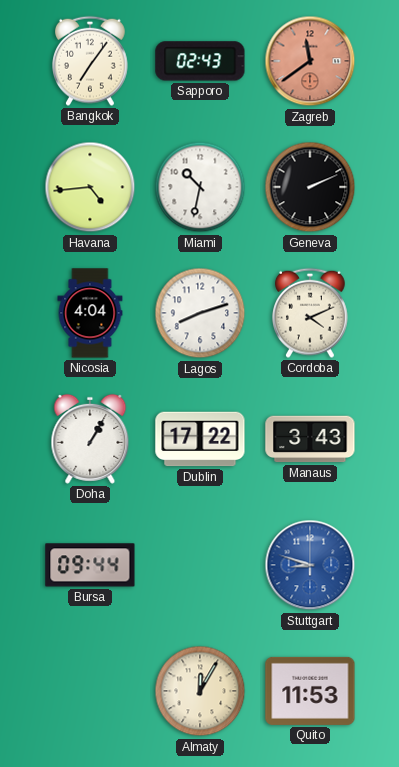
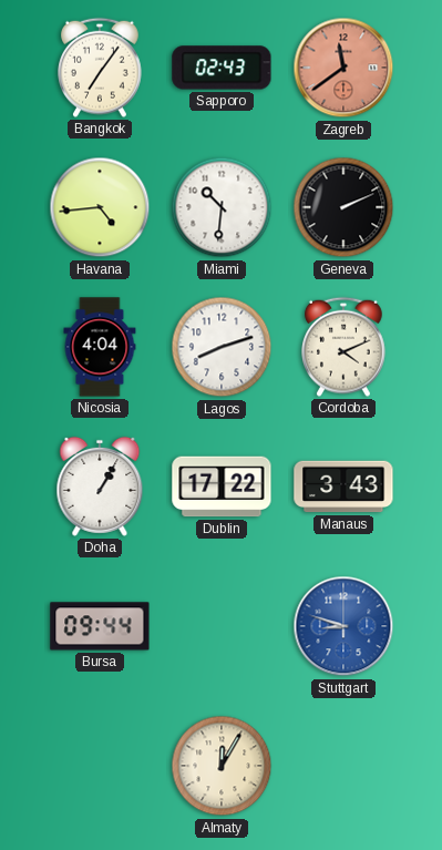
Miami: 10:32 -> 10:31
Quito: 11:53 -> none
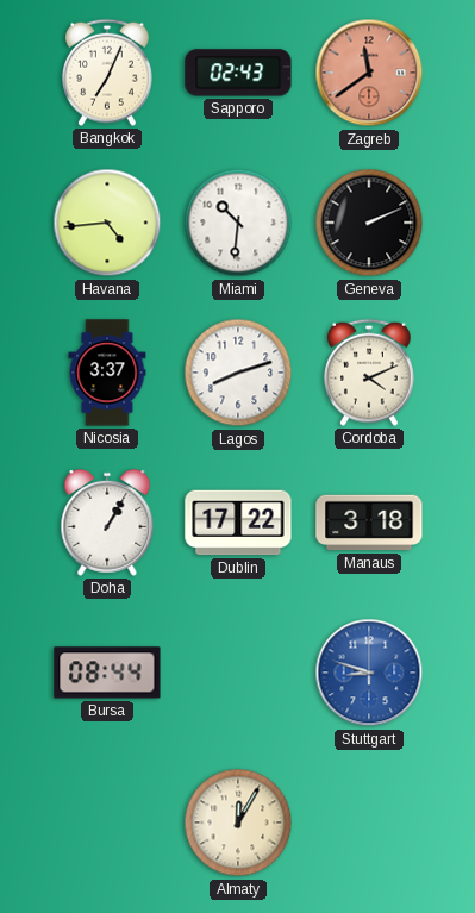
Bangkok: 7:06 -> 7:04
Nicosia: 4:04 -> 3:37
Manaus: 3:43 -> 3:18
Bursa: 09:44 -> 08:44
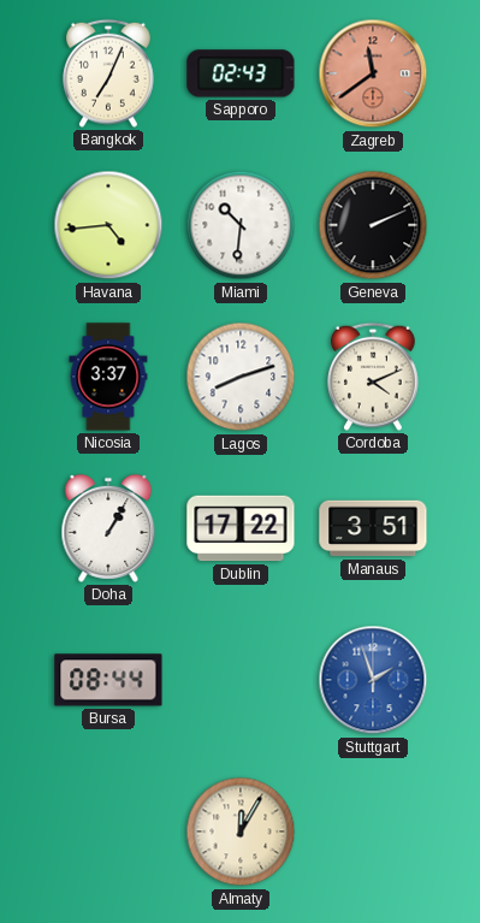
Manaus: 3:18 -> 3:51
Stuttgart: 8:48 -> 1:57
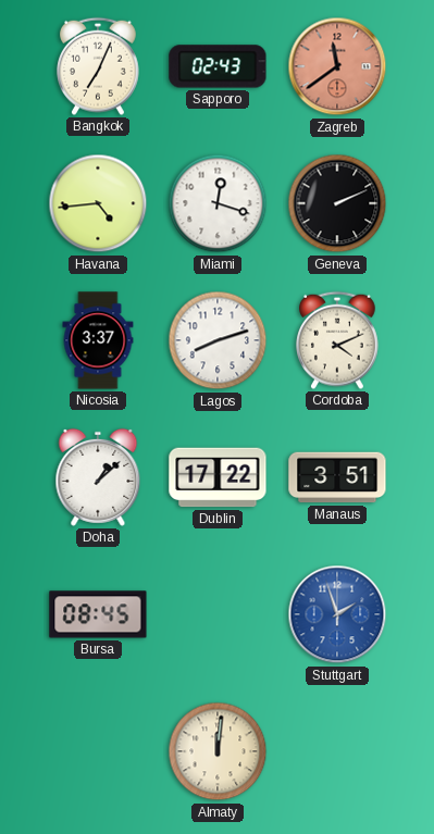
Miami: 10:31 -> 12:18
Doha: 1:05 -> 1:08
Bursa: 08:44 -> 08:45
Almaty: 12:05 -> 12:01
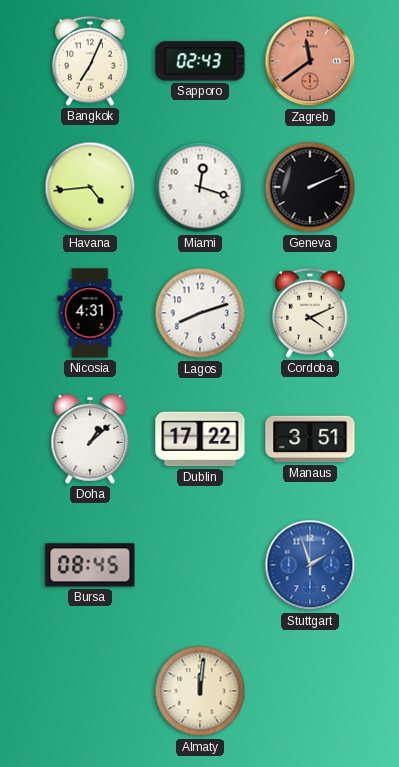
Nicosia: 3:37 -> 4:31
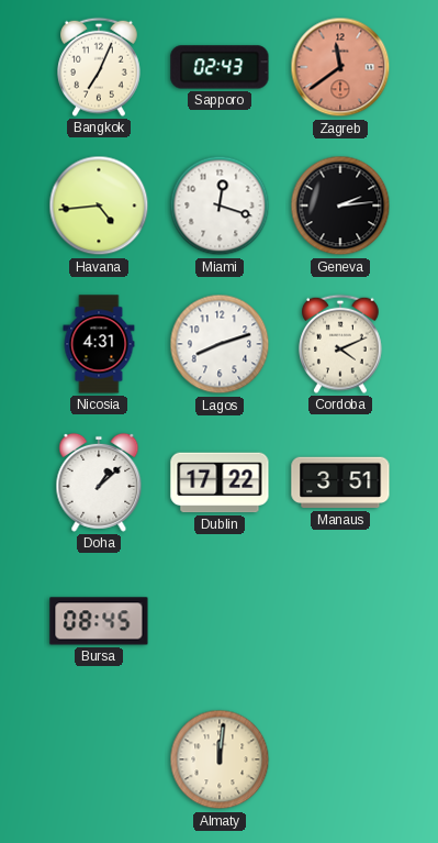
Geneva: 2:11 -> 2:14
Stuttgart: 1:57 -> none
